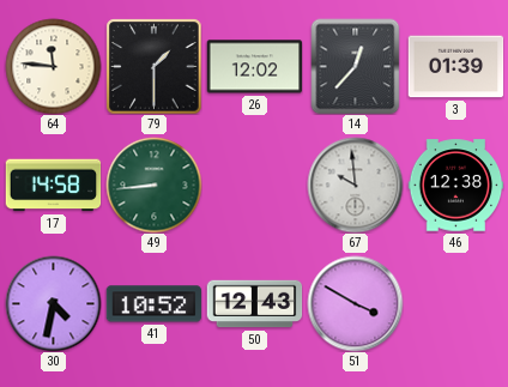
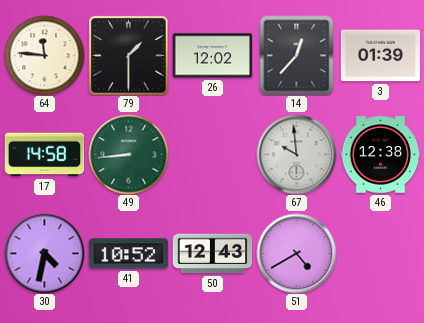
51: 3:50 -> 4:40
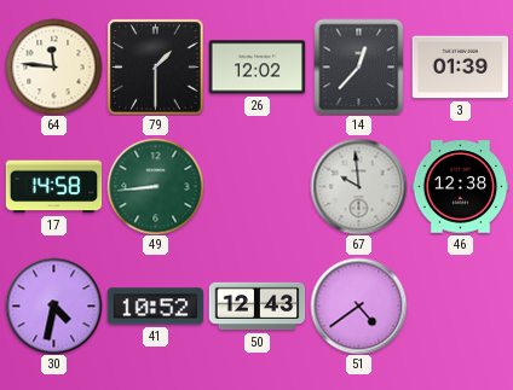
51: 4:40 -> 4:39
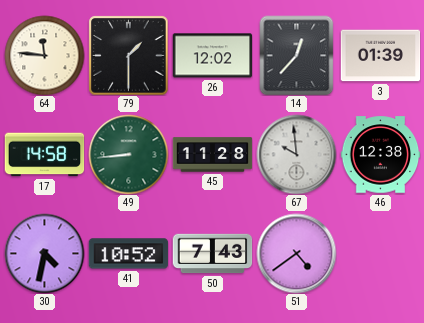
45: none -> 11:28
50: 12:43 -> 7:43
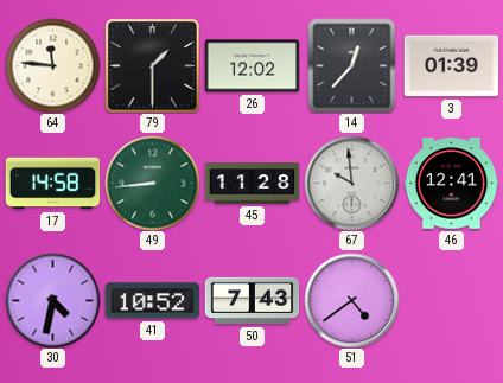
46: 12:38 -> 12:41
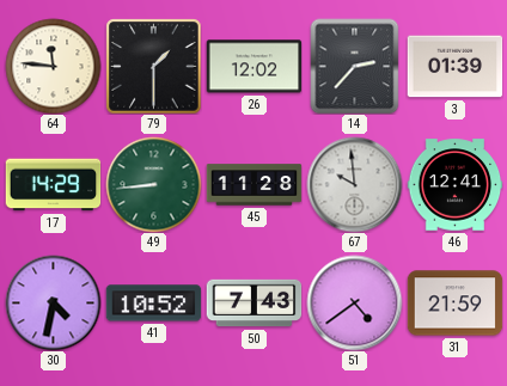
14: 12:37 -> 2:37
17: 14:58 -> 14:29
31: none -> 21:59
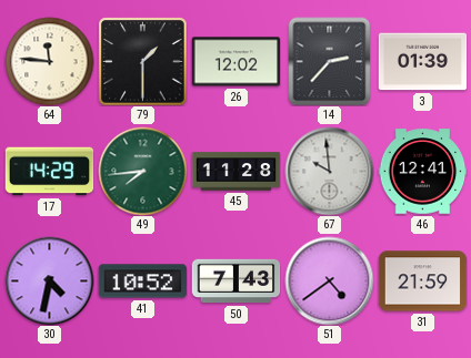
49: 8:44 -> 7:44
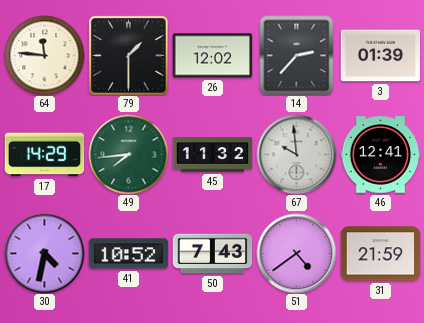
45: 11:28 -> 11:32
